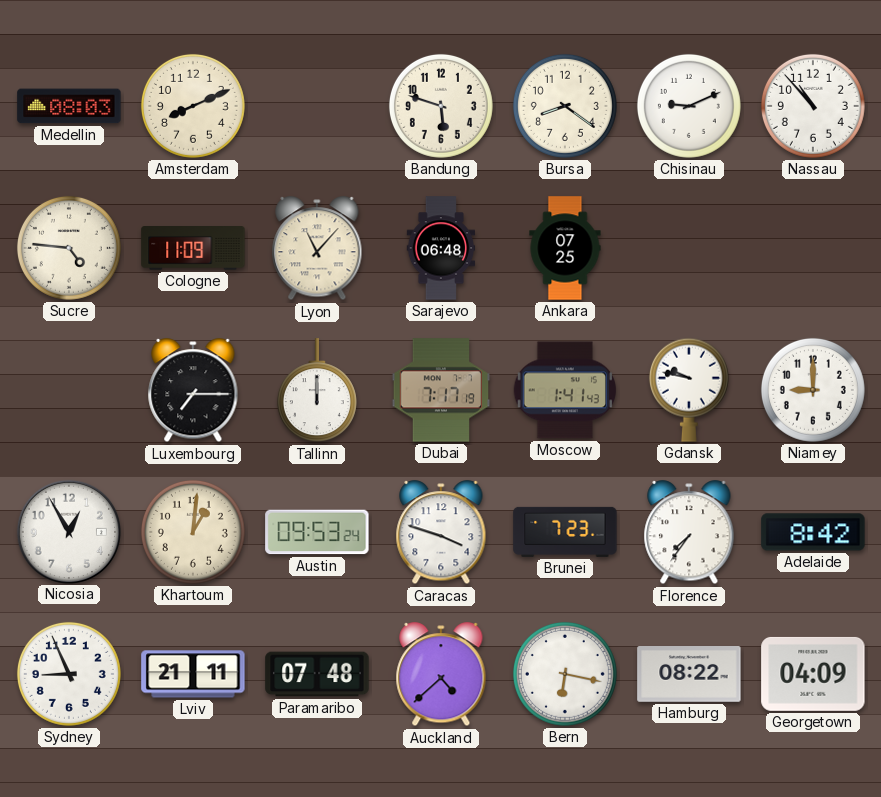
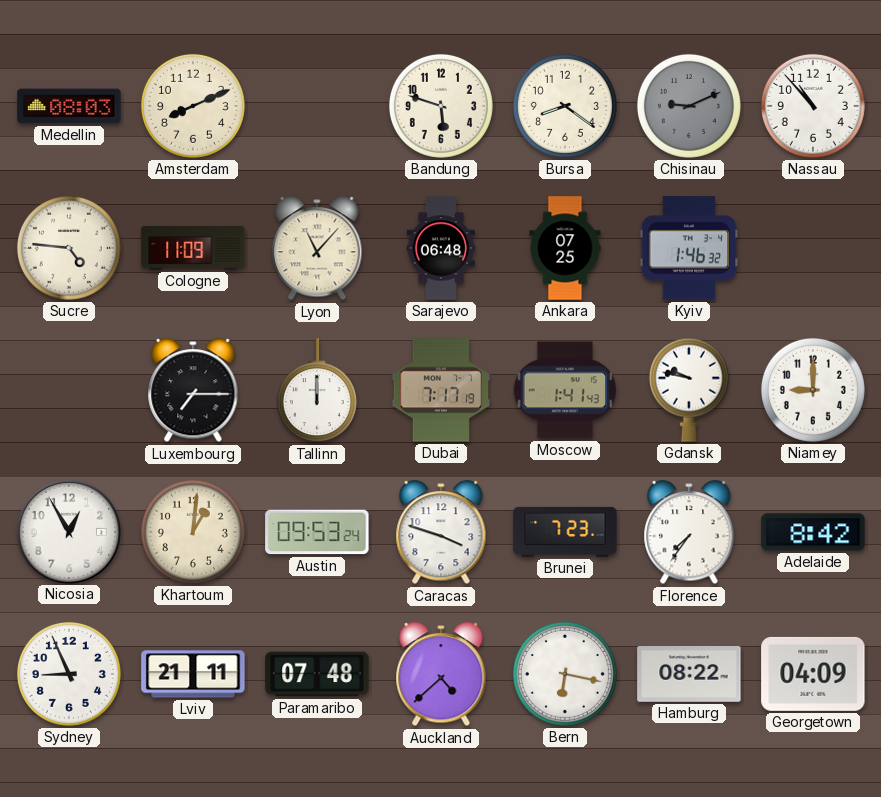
Chisinau dial: white -> grey
Kyiv: none -> 1:46
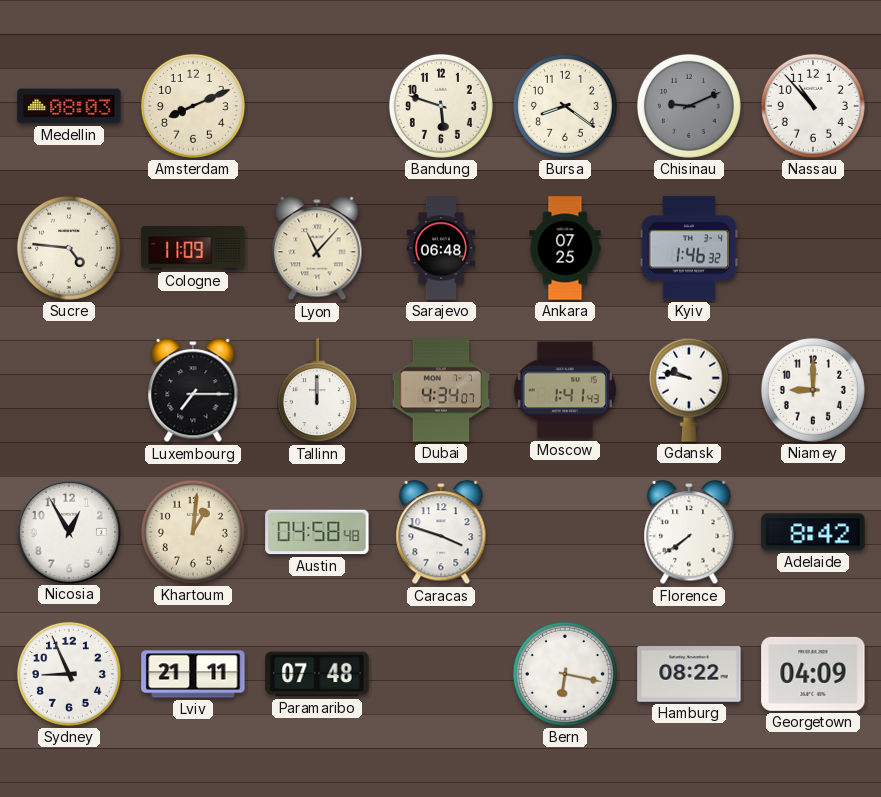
Dubai: 7:17 -> 4:34
Austin: 09:53 -> 04:58
Brunei: 7:23 -> none
Florence: 7:36 -> 7:39
Auckland: 4:38 -> none
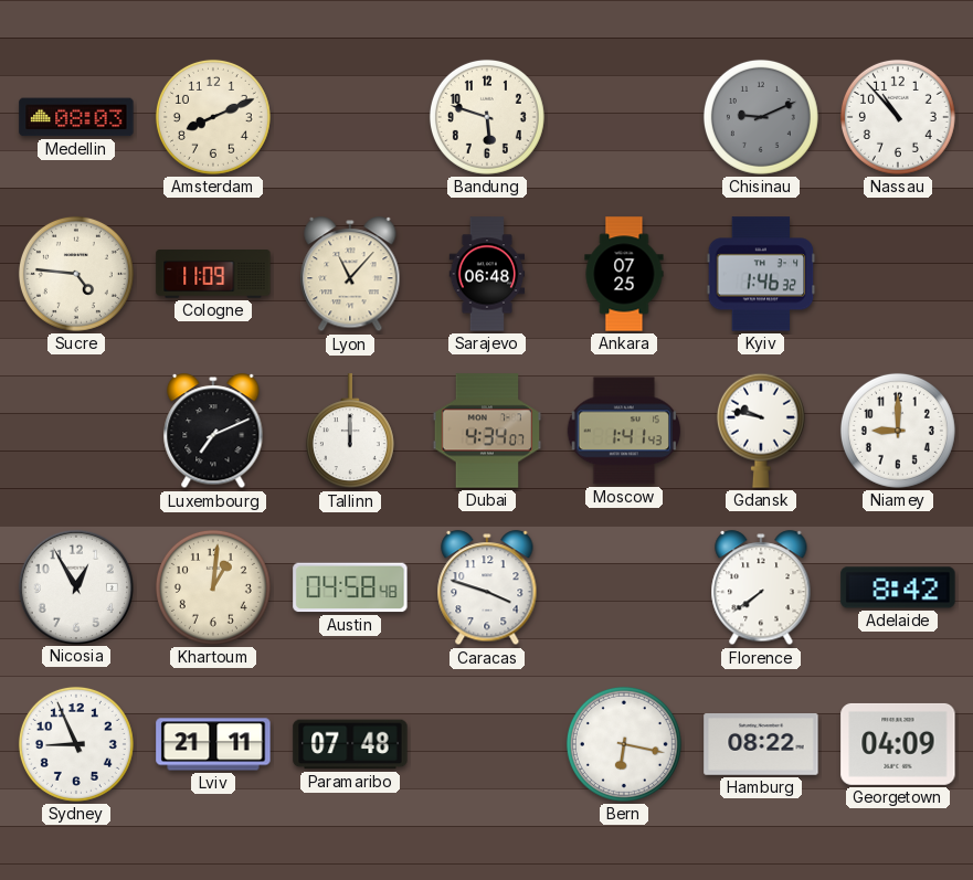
Bursa: 8:21 -> none
Luxembourg: 7:15 -> 7:11
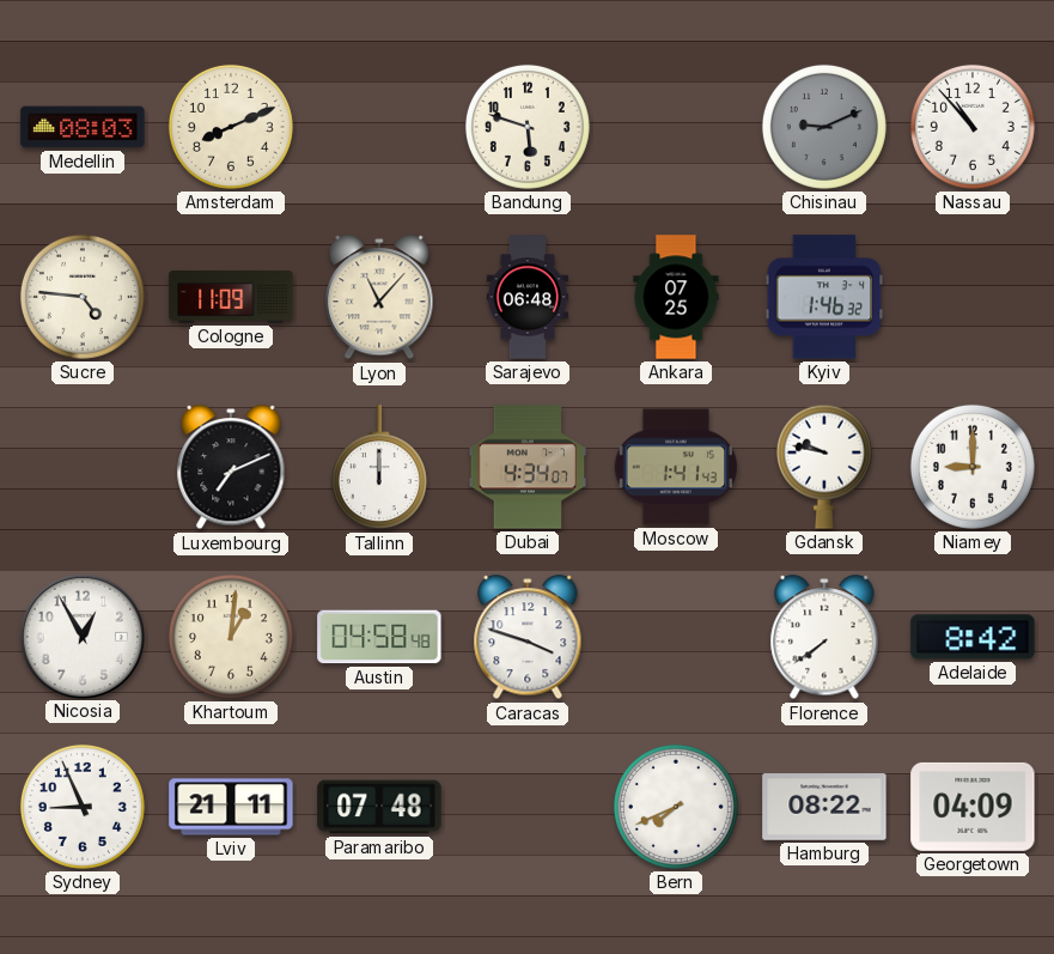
Bern: 6:17 -> 7:41
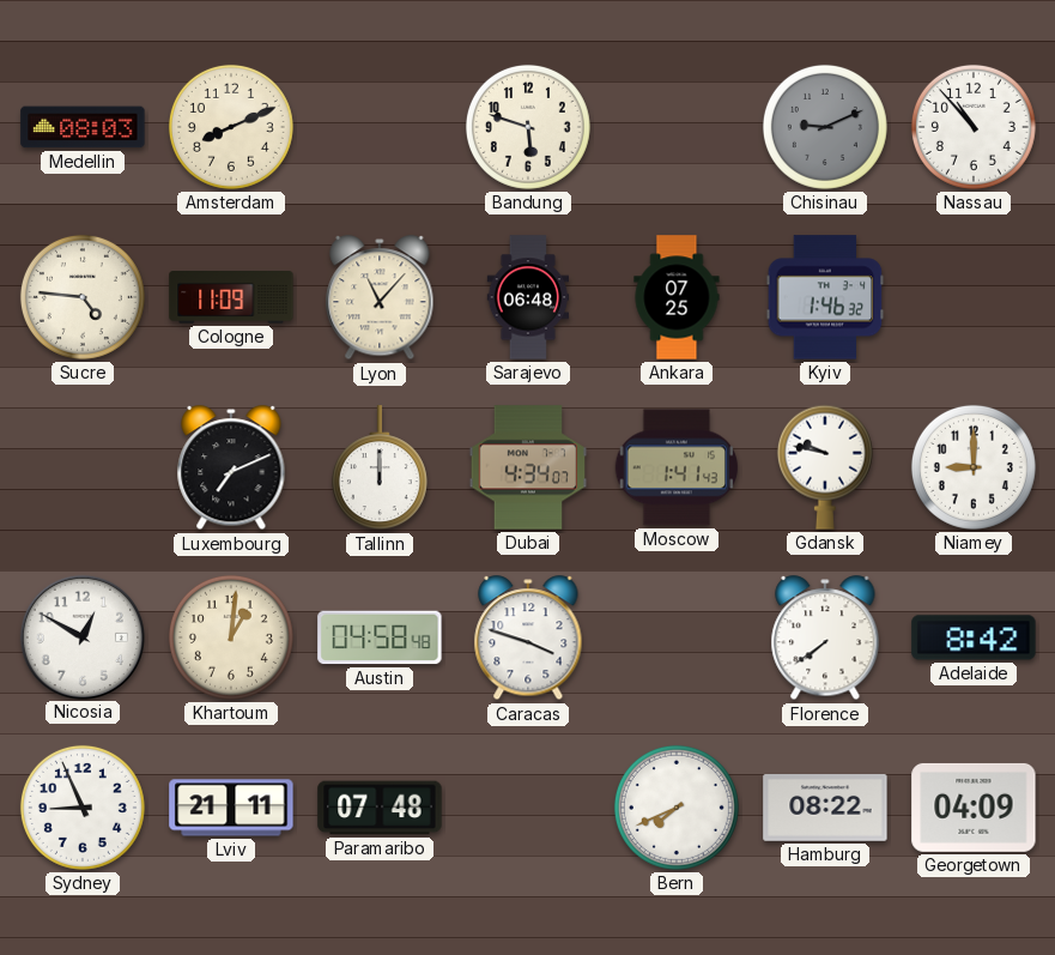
Nicosia: 12:55 -> 12:50
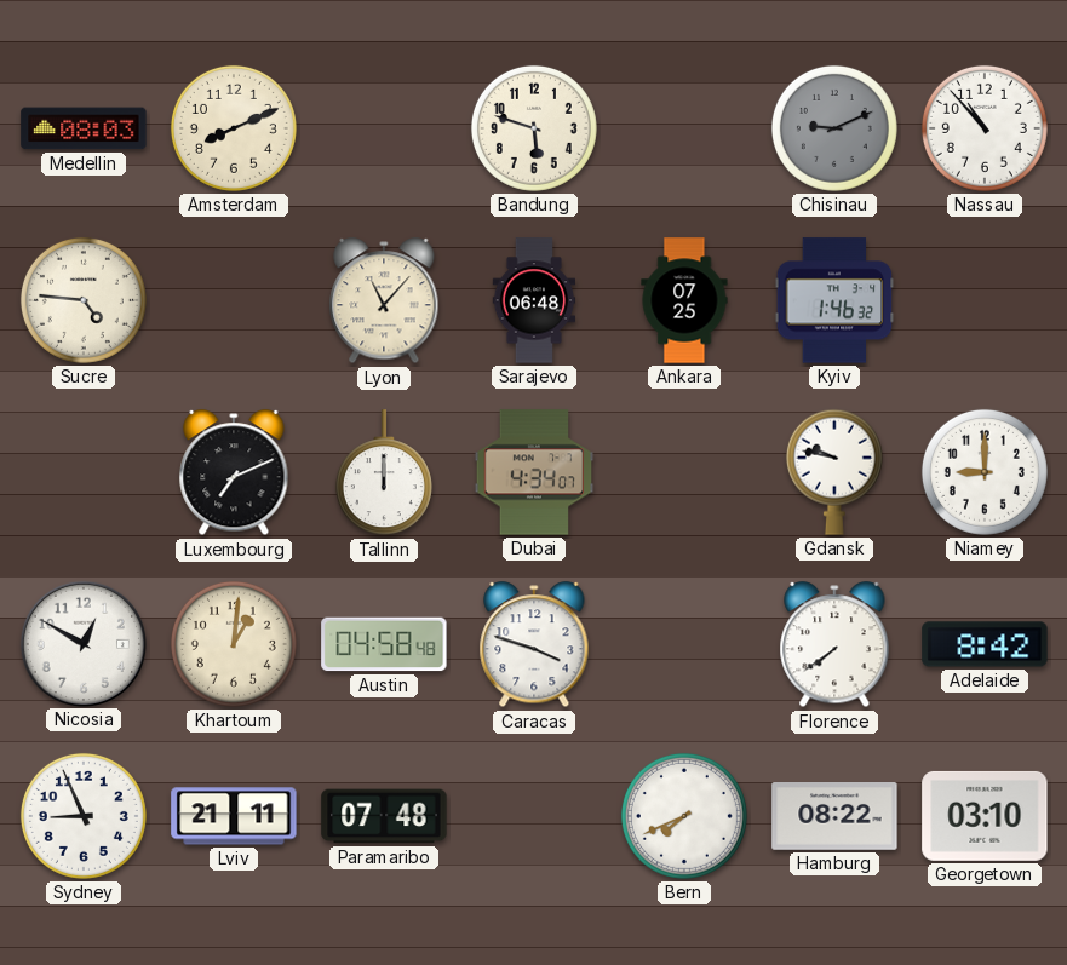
Cologne: 11:09 -> none
Moscow: 1:41 -> none
Georgetown: 04:09 -> 03:10
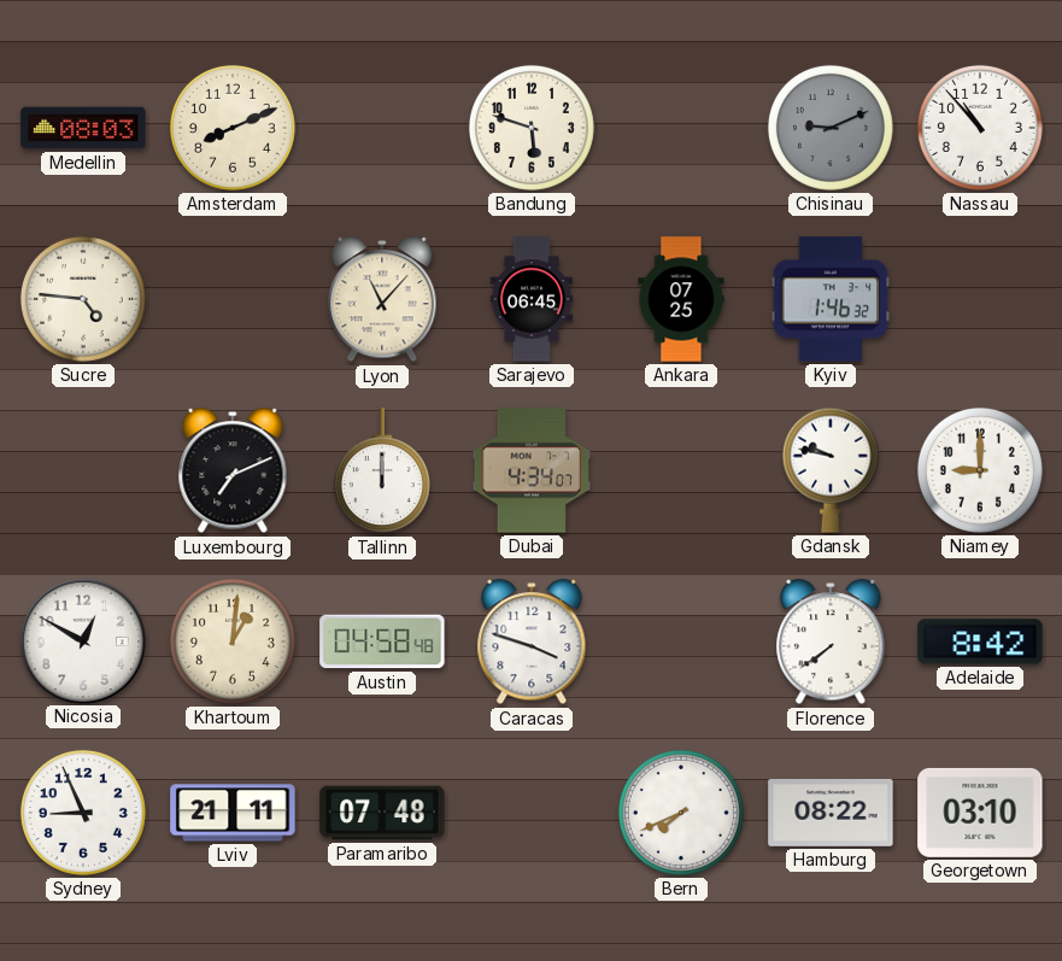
Sarajevo: 06:48 -> 06:45
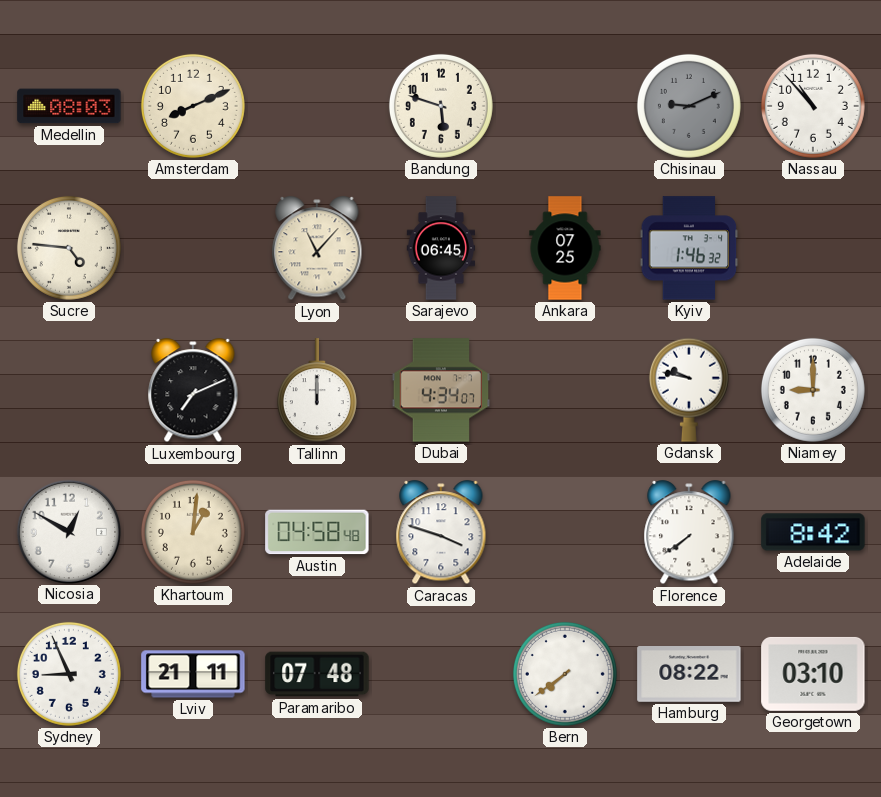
Bern: 7:41 -> 7:39
